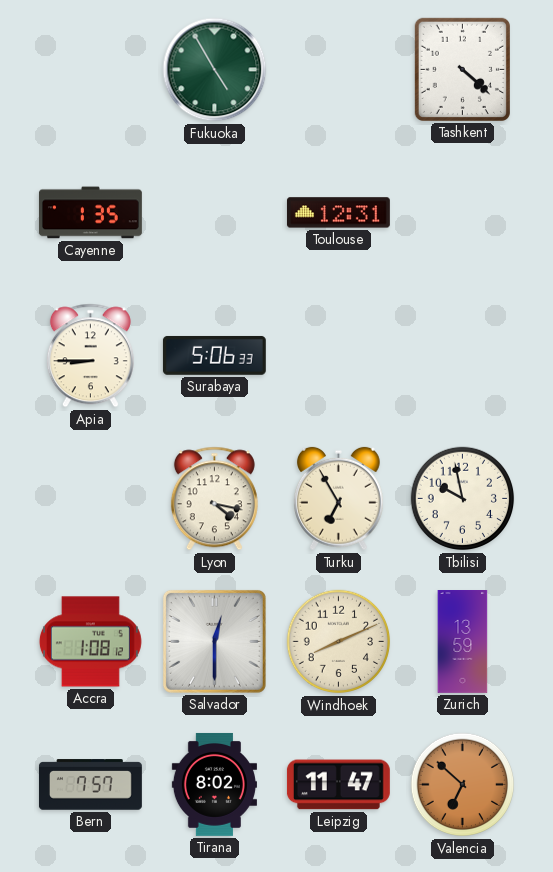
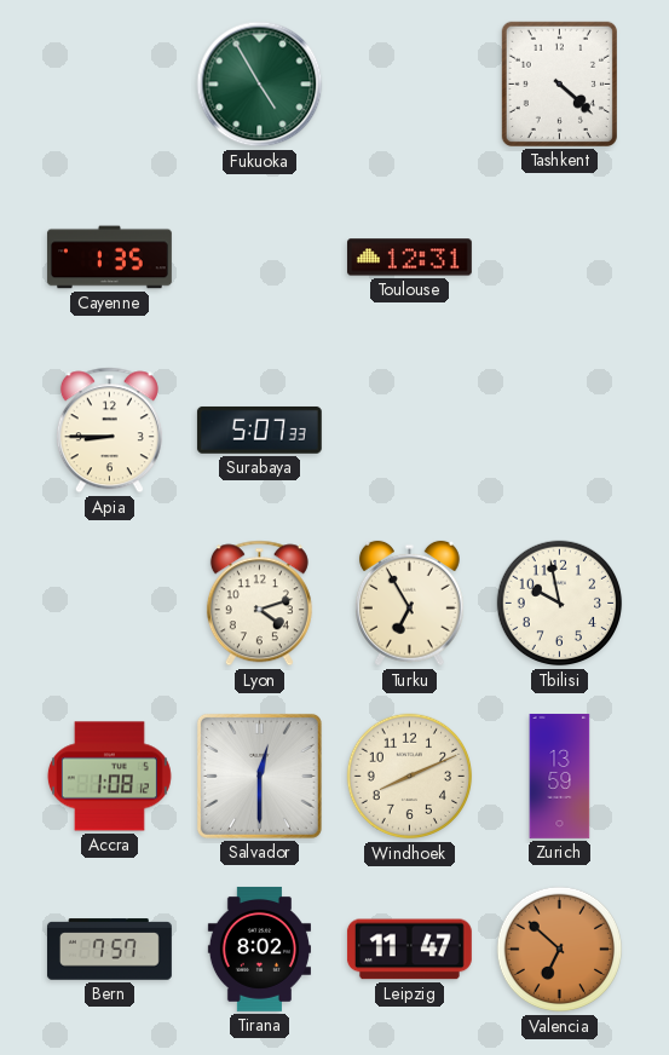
Surabaya: 5:06 -> 5:07
Lyon: 4:17 -> 4:12
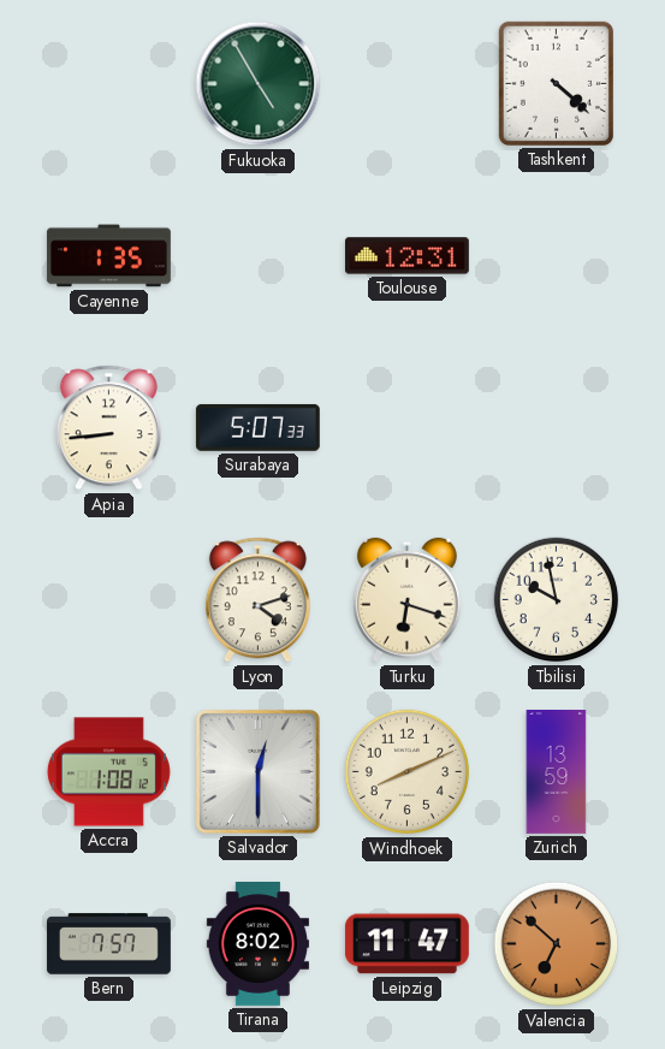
Apia: 8:45 -> 8:44
Turku: 6:55 -> 6:18
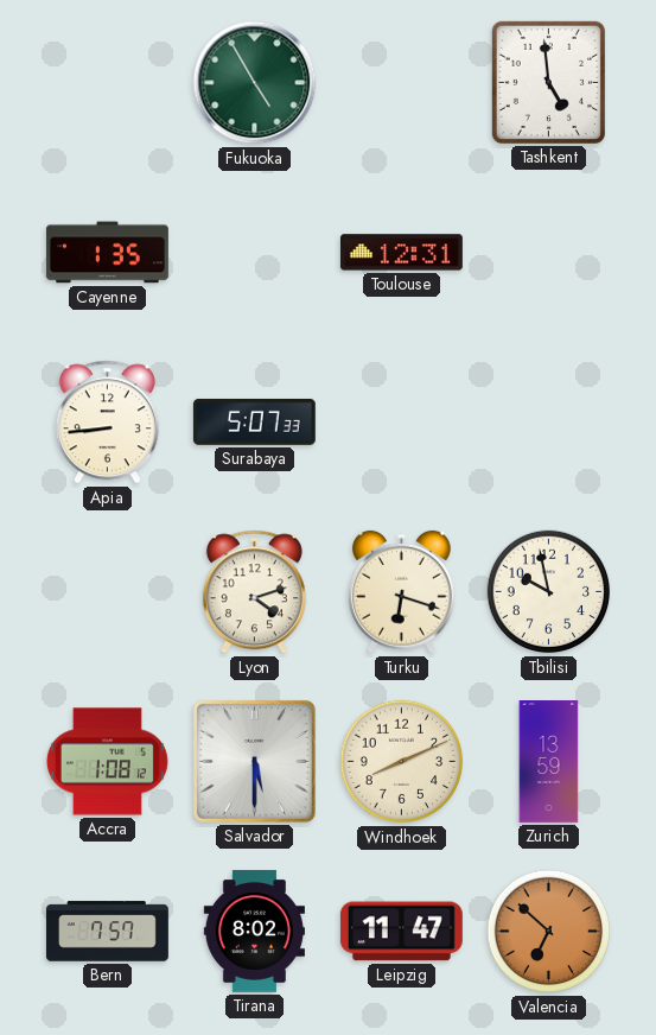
Tashkent: 4:22 -> 4:59
Salvador: 12:30 -> 5:30
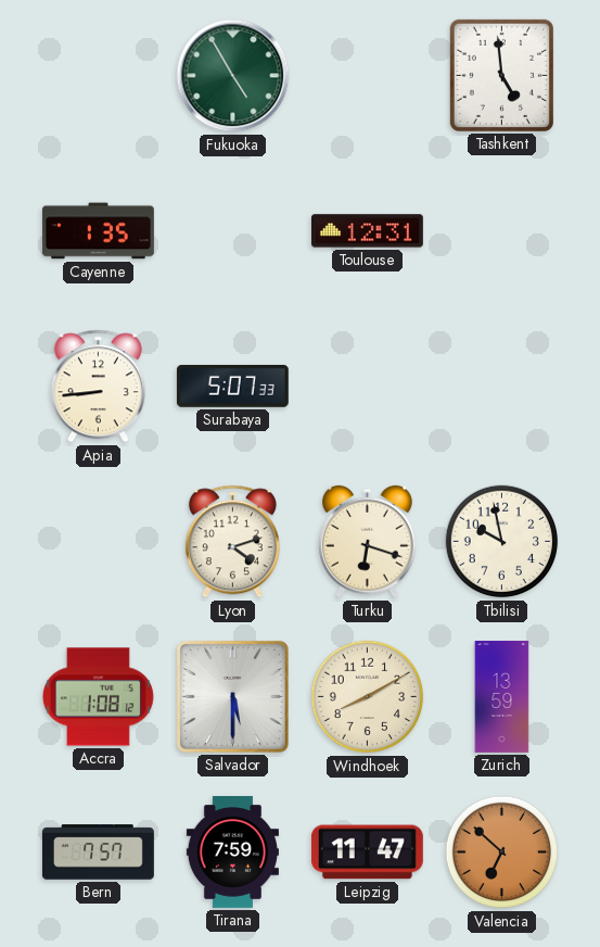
Windhoek: 8:11 -> 8:10
Tirana: 8:02 -> 7:59
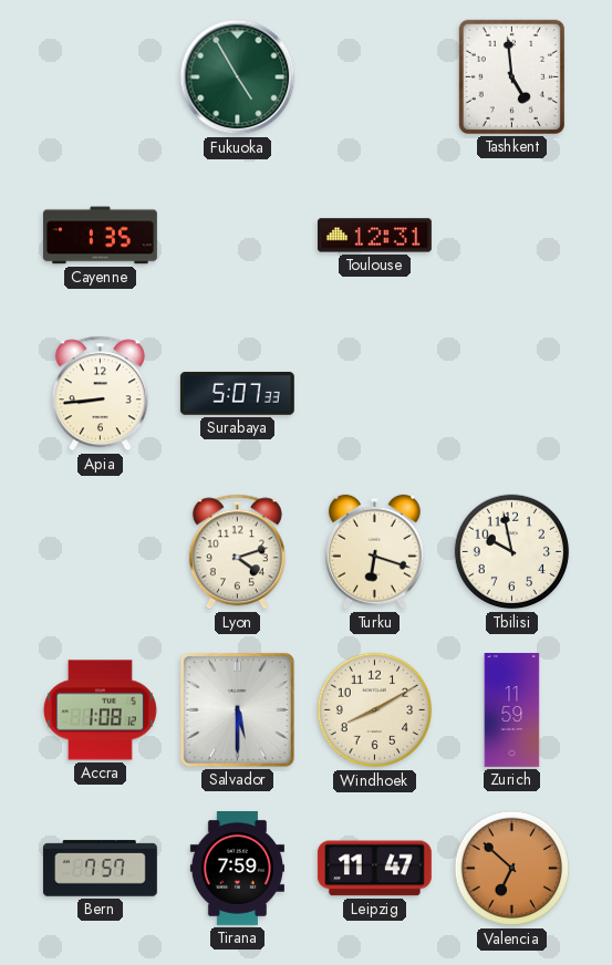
Zurich: 13:59 -> 11:59
